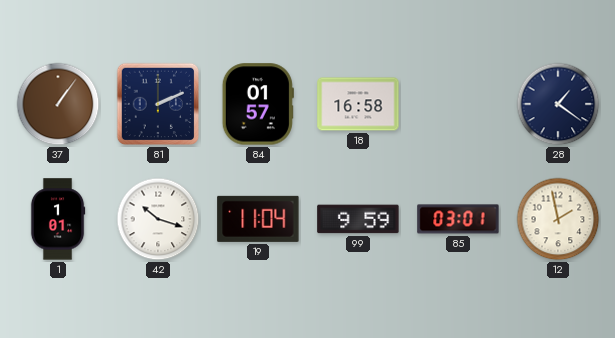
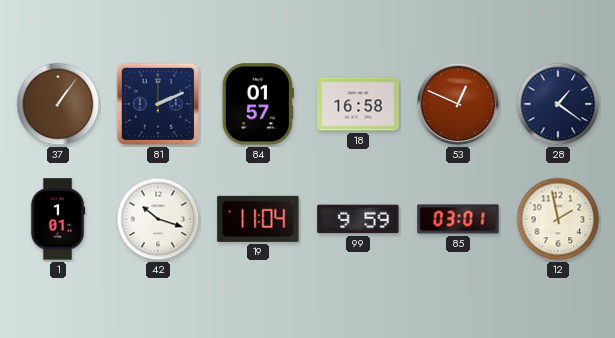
53: none -> 12:49
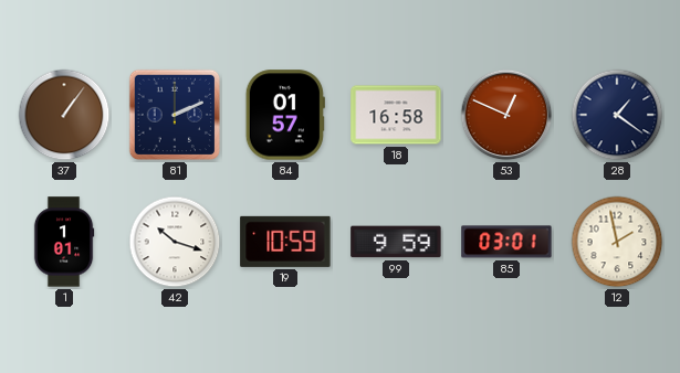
19: 11:04 -> 10:59
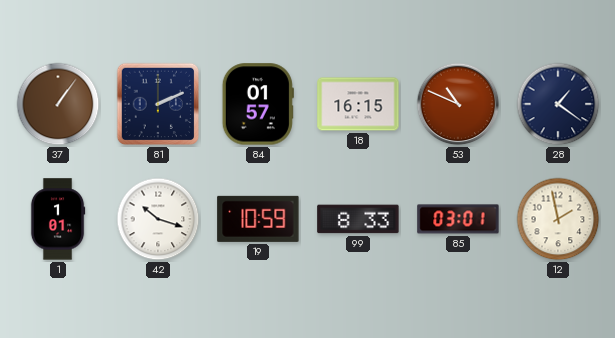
18: 16:58 -> 16:15
53: 12:49 -> 10:49
99: 9:59 -> 8:33
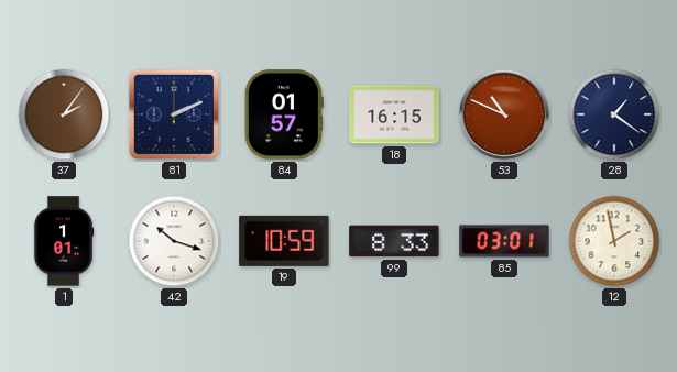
37: 1:06 -> 2:06
